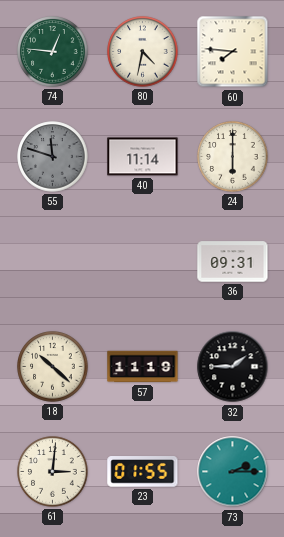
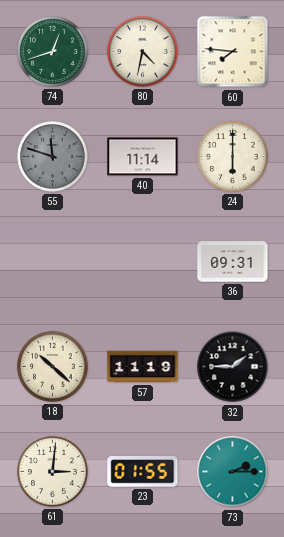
74: 12:46 -> 12:42
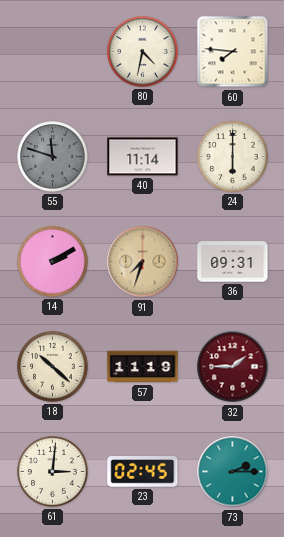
74: 12:42 -> none
14: none -> 2:10
91: none -> 7:33
32 dial: black -> burgundy
23: 01:55 -> 02:45
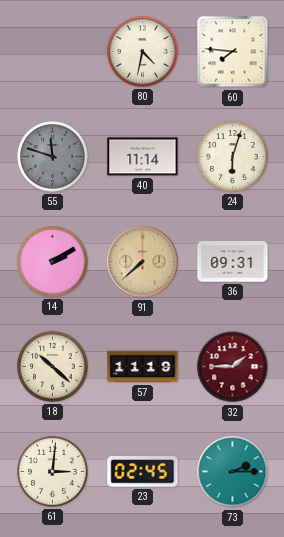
24: 6:00 -> 6:03
91: 7:33 -> 7:38
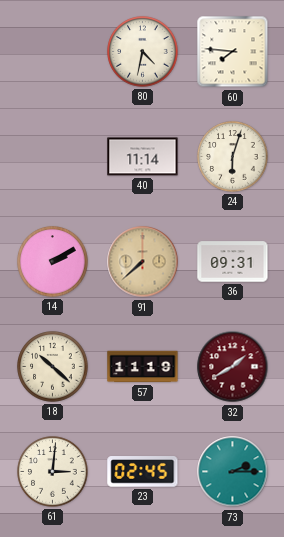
55: 11:48 -> none
32: 1:45 -> 1:40
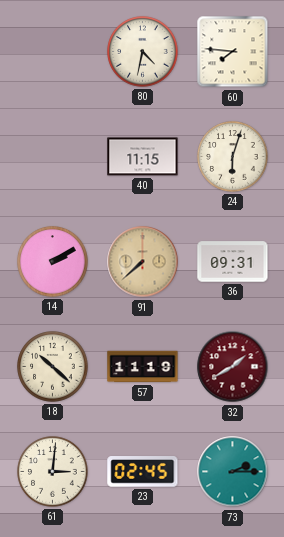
40: 11:14 -> 11:15
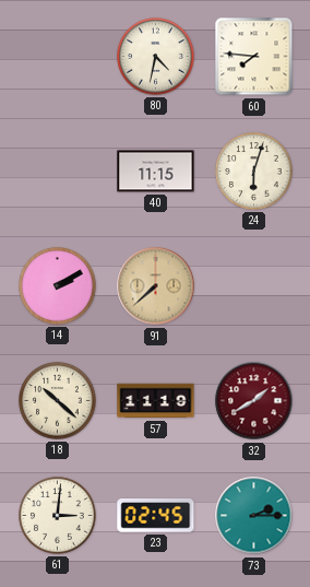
36: 09:31 -> none
